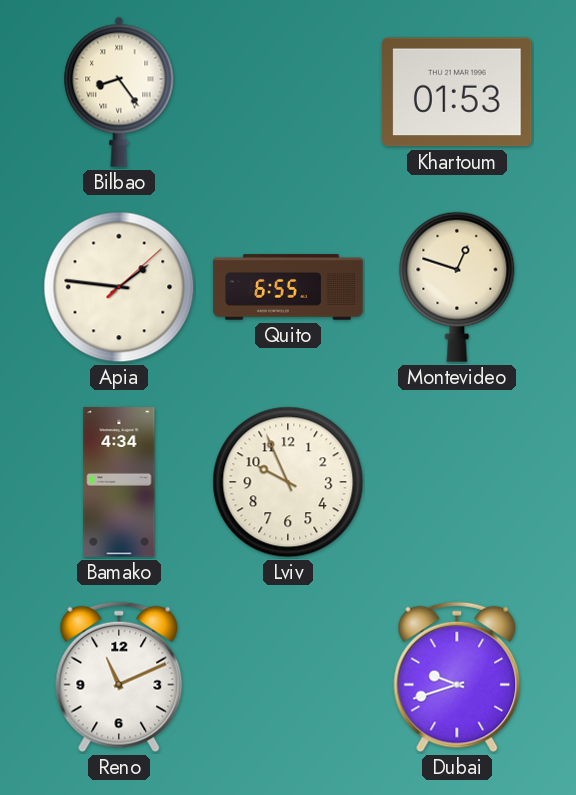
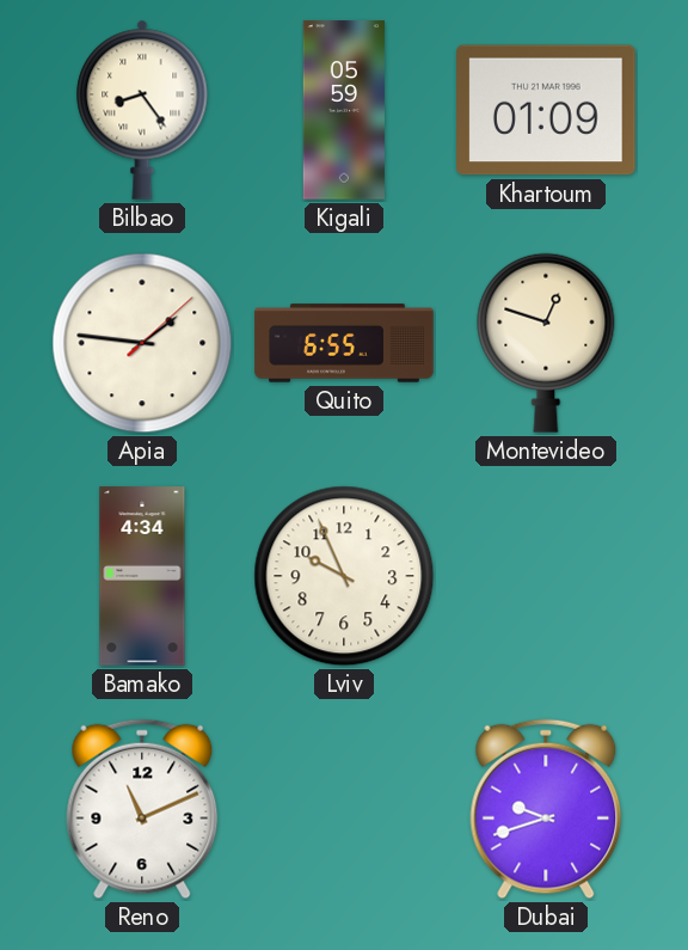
Kigali: none -> 05:59
Khartoum: 01:53 -> 01:09
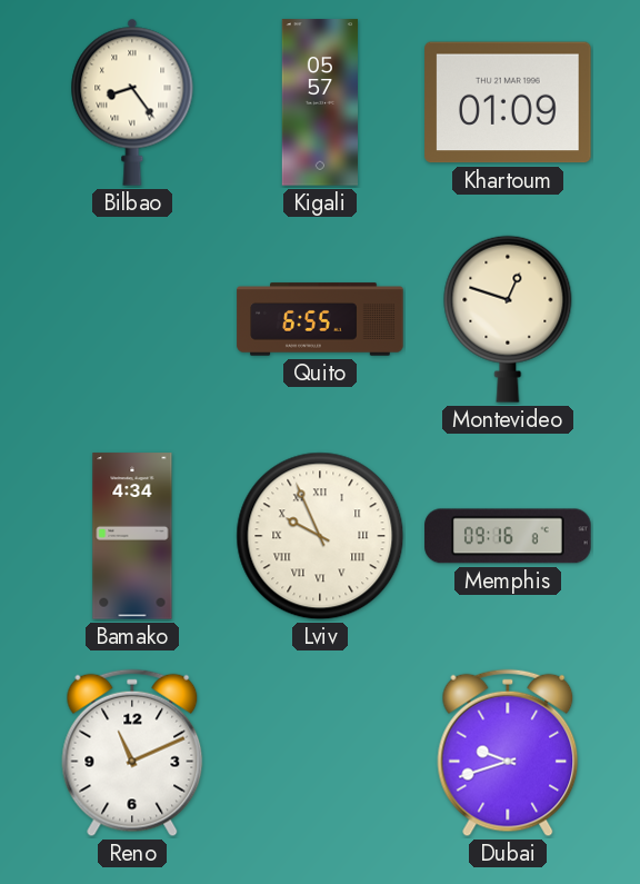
Kigali: 05:59 -> 05:57
Apia: 1:46 -> none
Lviv numerals: Arabic -> Roman
Memphis: none -> 09:16
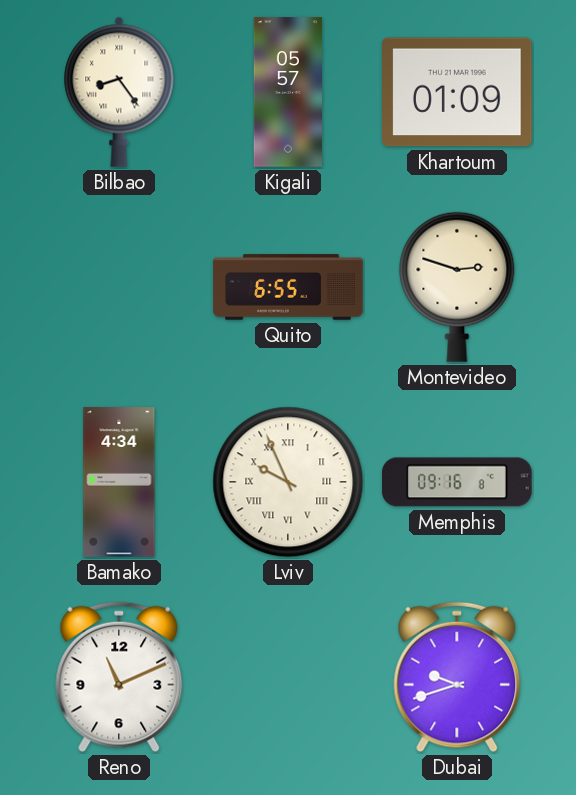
Montevideo: 12:48 -> 2:48
